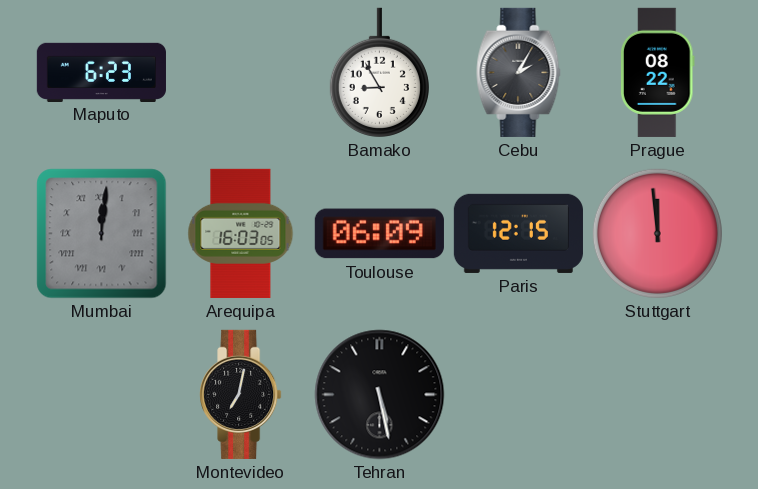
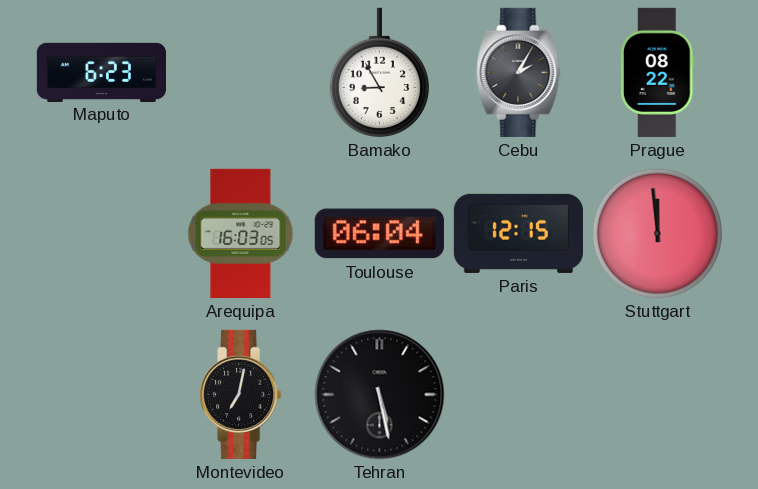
Mumbai: 12:01 -> none
Toulouse: 06:09 -> 06:04
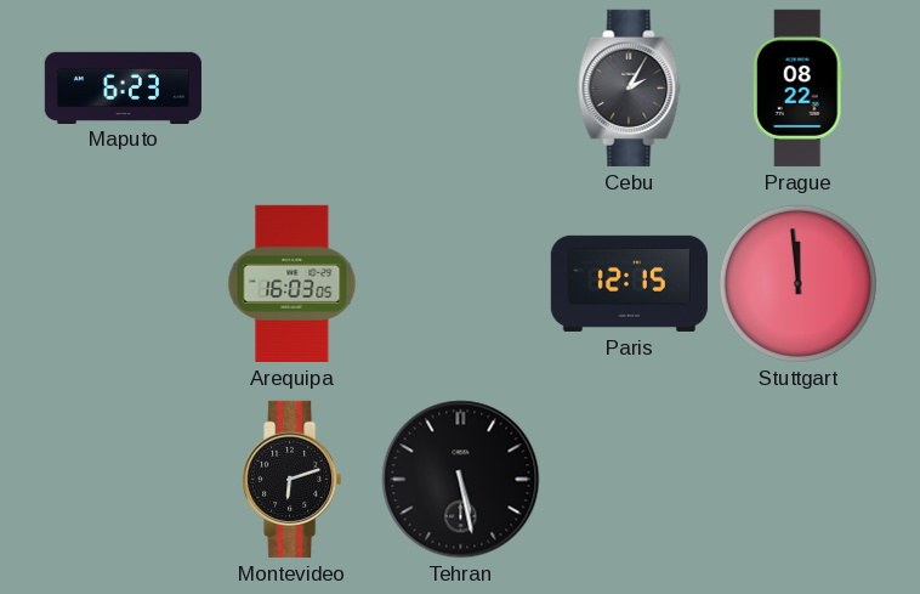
Bamako: 8:55 -> none
Toulouse: 06:04 -> none
Montevideo: 7:02 -> 6:12
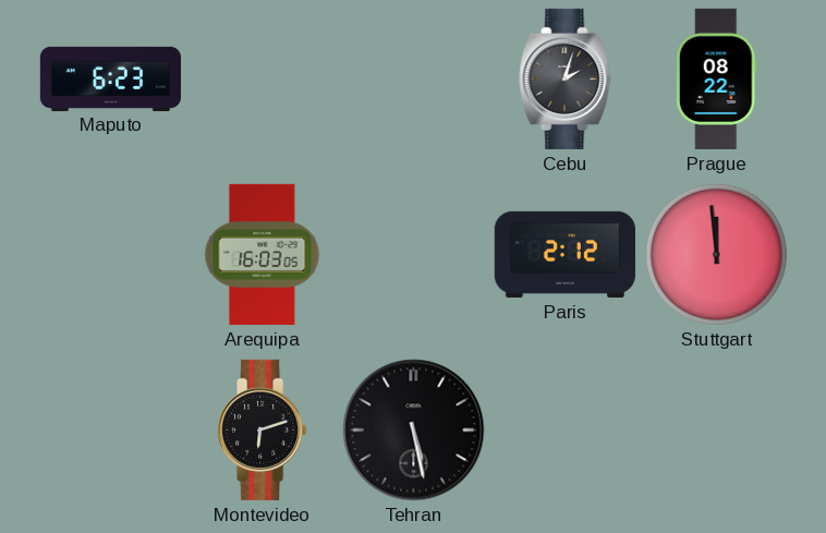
Cebu: 2:05 -> 2:03
Paris: 12:15 -> 2:12
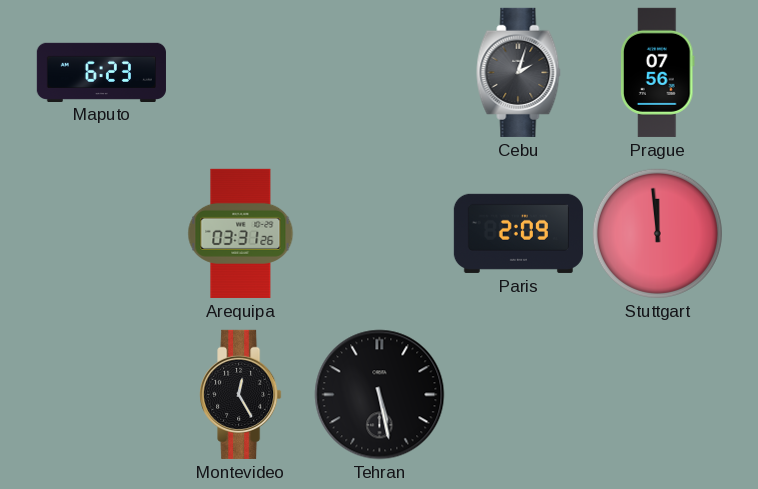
Prague: 08:22 -> 07:56
Arequipa: 16:03 -> 03:31
Paris: 2:12 -> 2:09
Montevideo: 6:12 -> 12:25
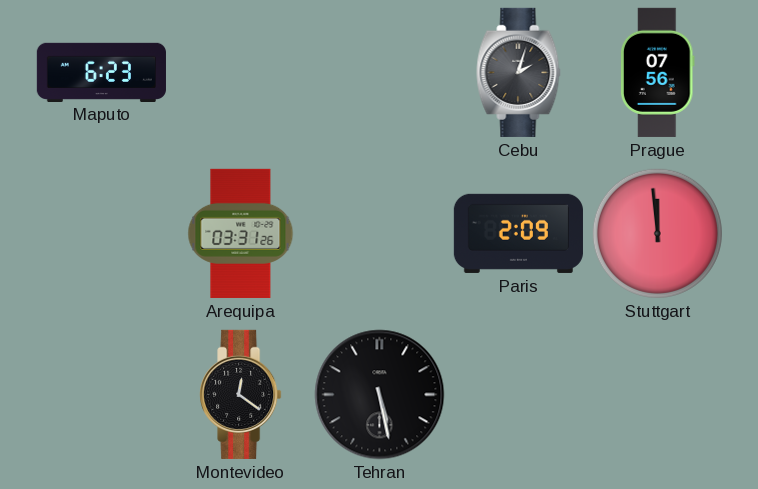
Montevideo: 12:25 -> 12:21
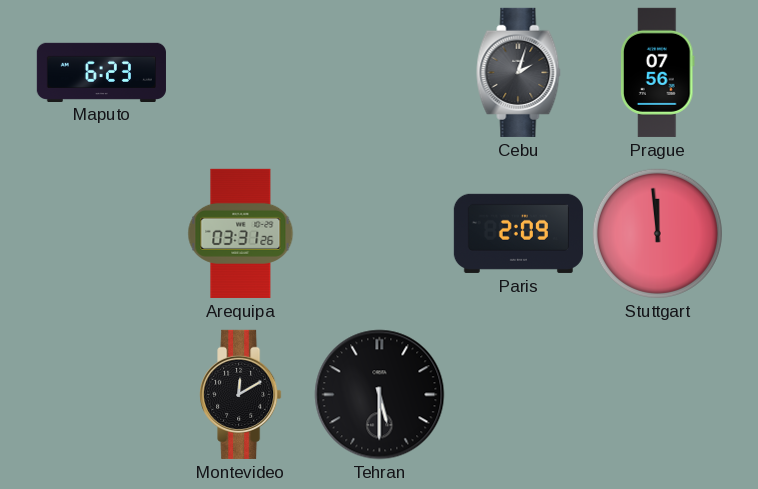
Montevideo: 12:21 -> 12:10
Tehran: 5:28 -> 5:30
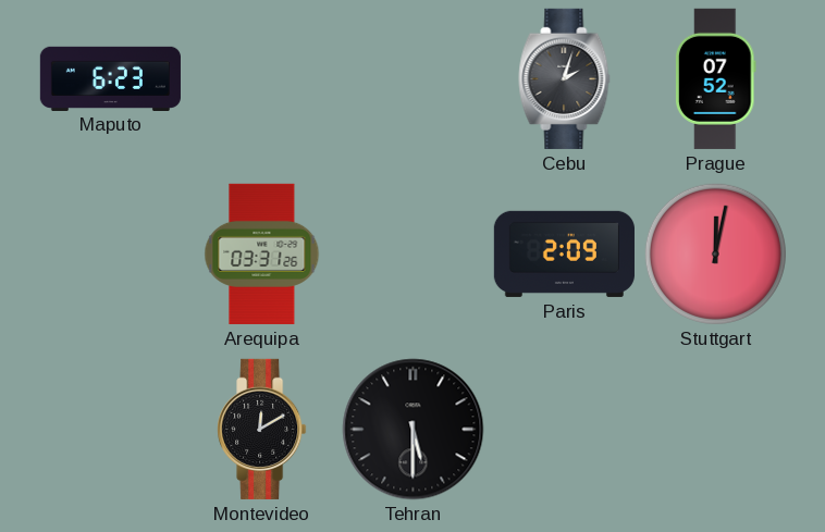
Prague: 07:56 -> 07:52
Stuttgart: 11:59 -> 12:02
